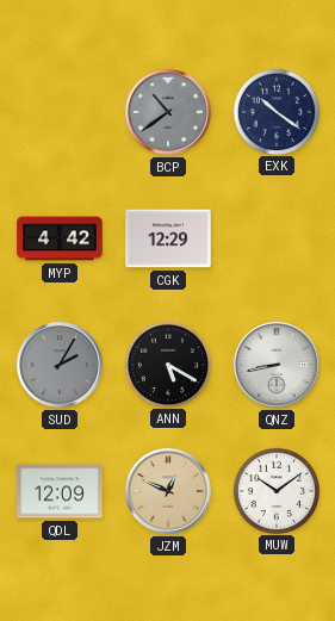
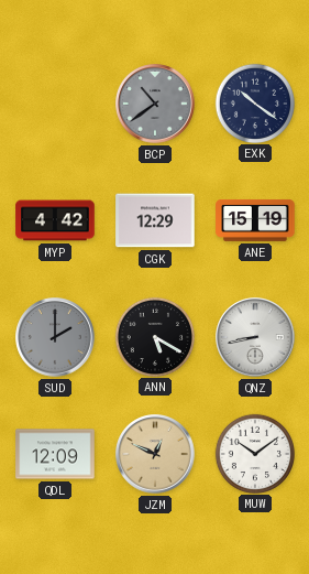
ANE: none -> 15:19
SUD: 2:05 -> 2:00
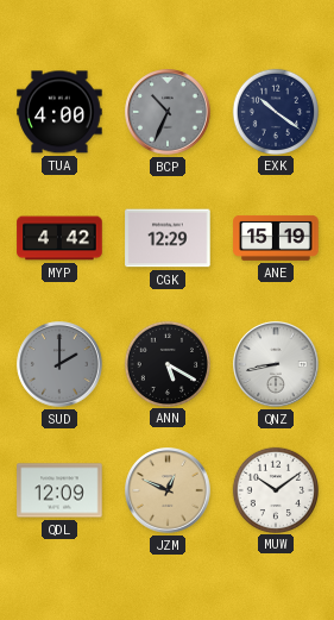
TUA: none -> 4:00
BCP: 10:39 -> 10:34
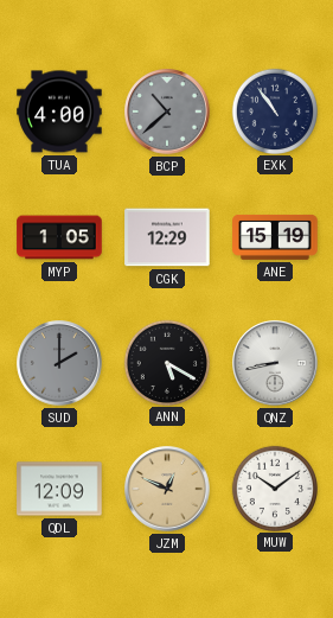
BCP: 10:34 -> 10:38
EXK: 10:21 -> 10:54
MYP: 4:42 -> 1:05
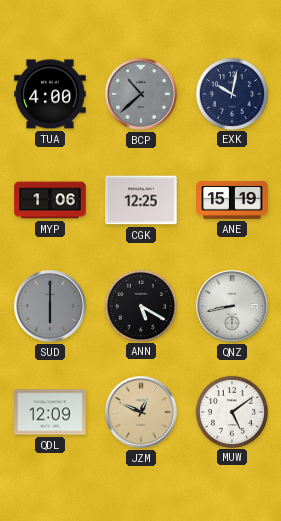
EXK: 10:54 -> 10:02
MYP: 1:05 -> 1:06
CGK: 12:29 -> 12:25
SUD: 2:00 -> 6:00
MUW: 10:09 -> 5:09
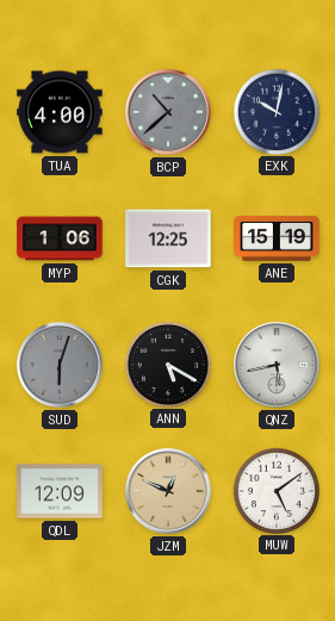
SUD: 6:00 -> 6:03
QNZ: 8:43 -> 5:43
